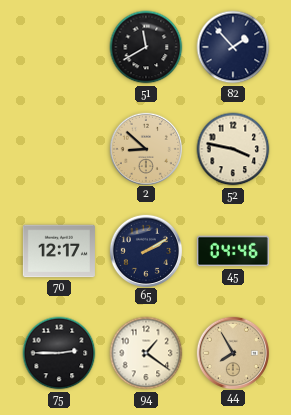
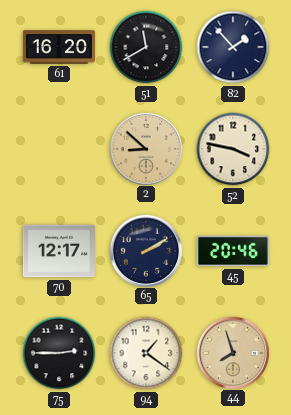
61: none -> 16:20
45: 04:46 -> 20:46
44: 7:55 -> 7:57
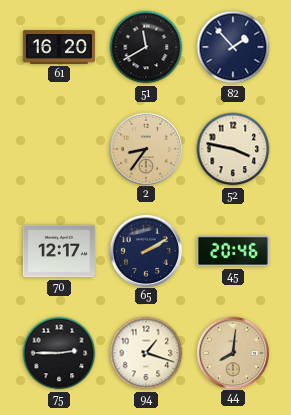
2: 8:52 -> 8:36
94: 1:21 -> 1:18
44: 7:57 -> 8:01
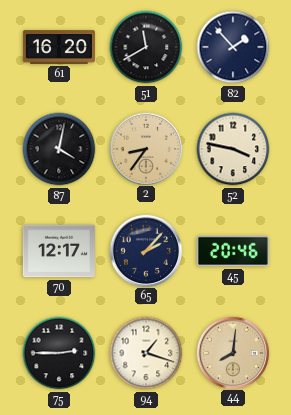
87: none -> 4:02
65: 2:10 -> 2:07
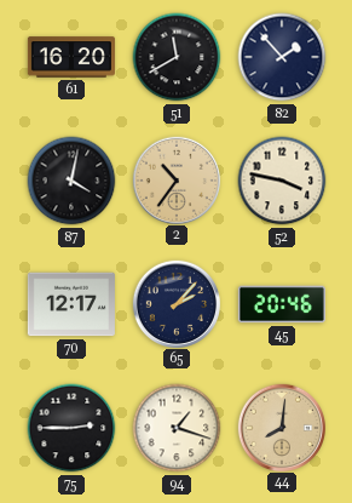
2: 8:36 -> 10:36
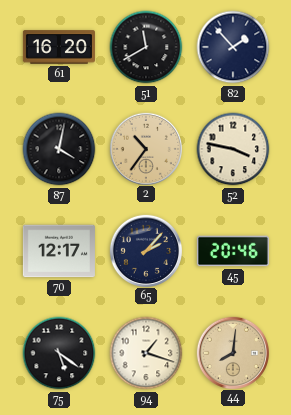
75: 2:45 -> 5:21
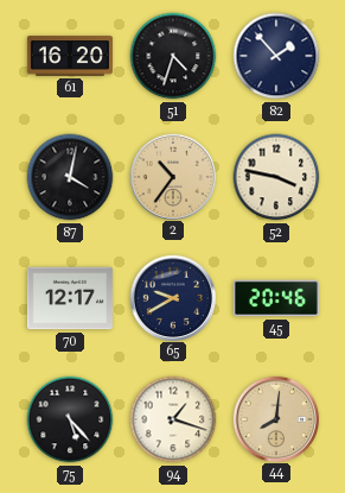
51: 11:40 -> 4:33
65: 2:07 -> 9:40
75: 5:21 -> 5:23
